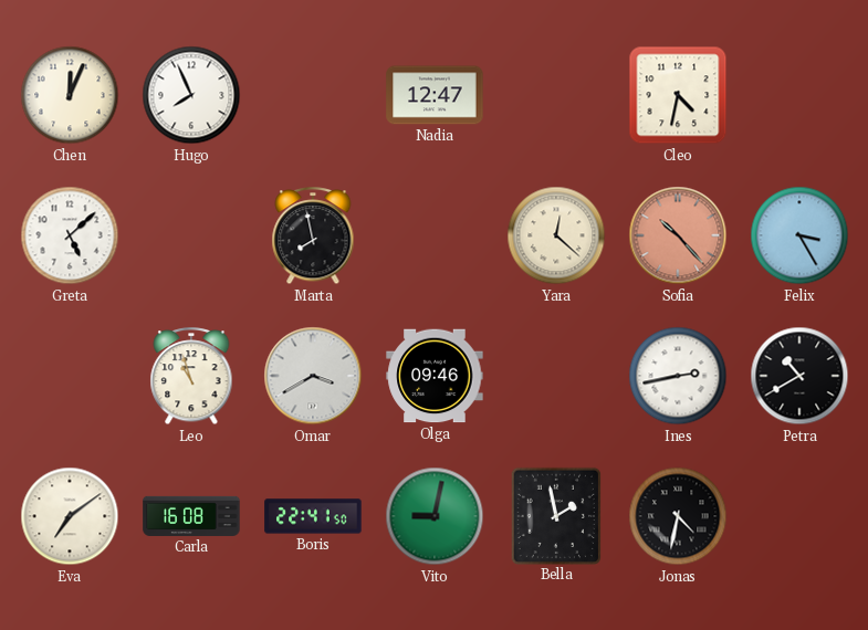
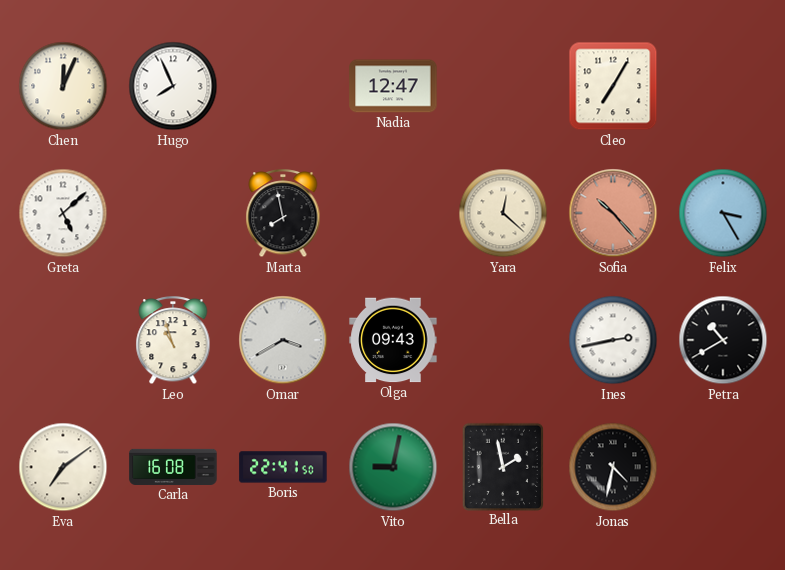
Cleo: 4:32 -> 7:05
Olga: 09:46 -> 09:43
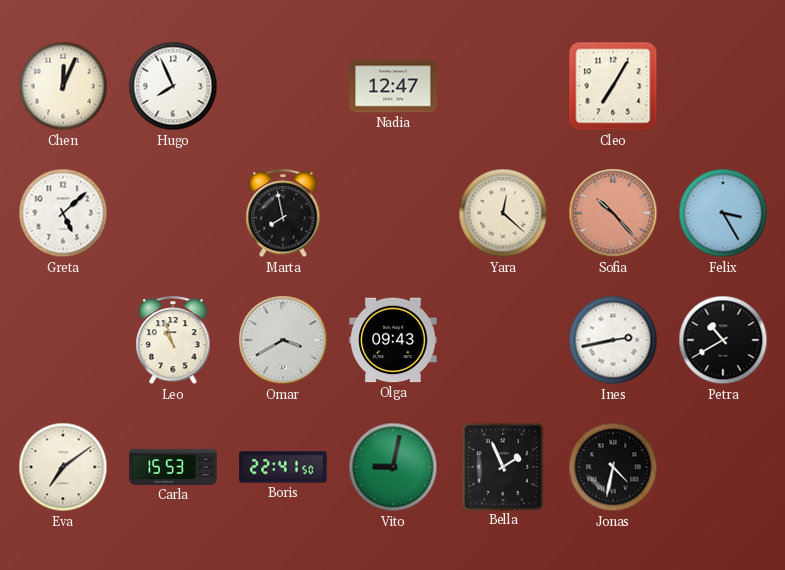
Carla: 16:08 -> 15:53
Bella: 1:58 -> 1:56
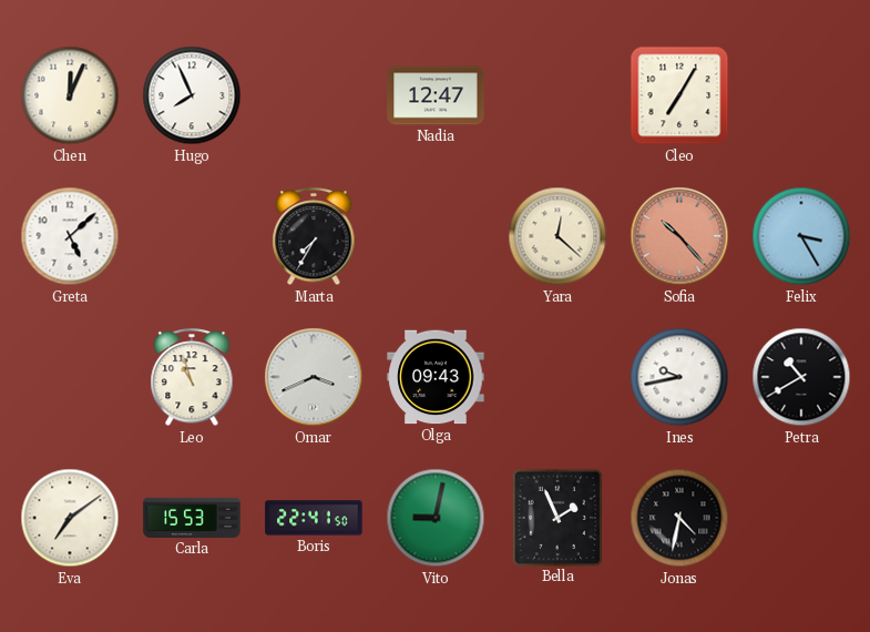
Marta: 7:58 -> 7:35
Omar: 3:40 -> 3:41
Ines: 2:43 -> 9:43
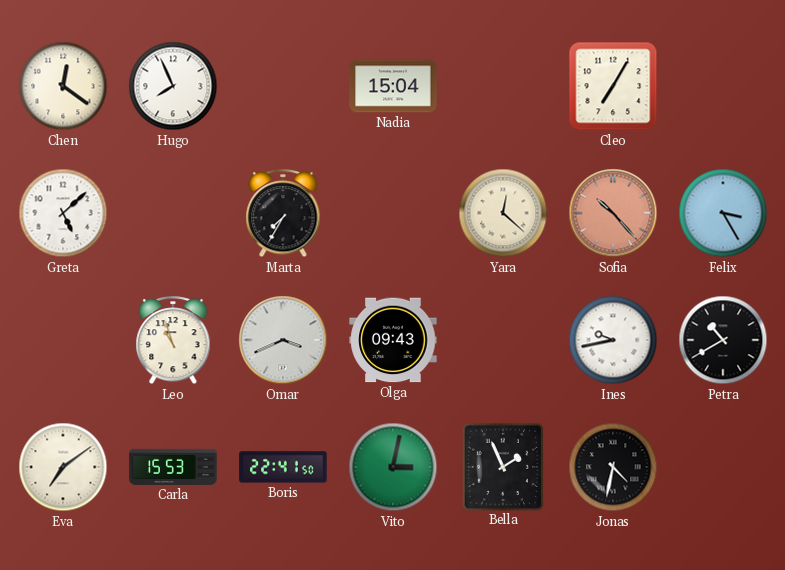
Chen: 12:04 -> 12:21
Nadia: 12:47 -> 15:04
Vito: 9:02 -> 3:02
